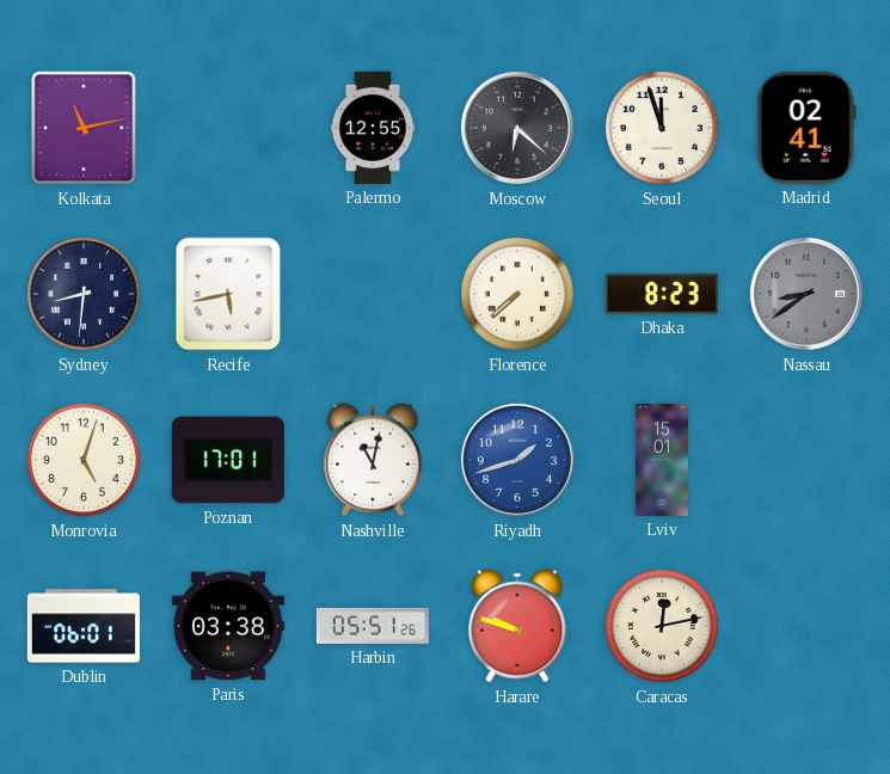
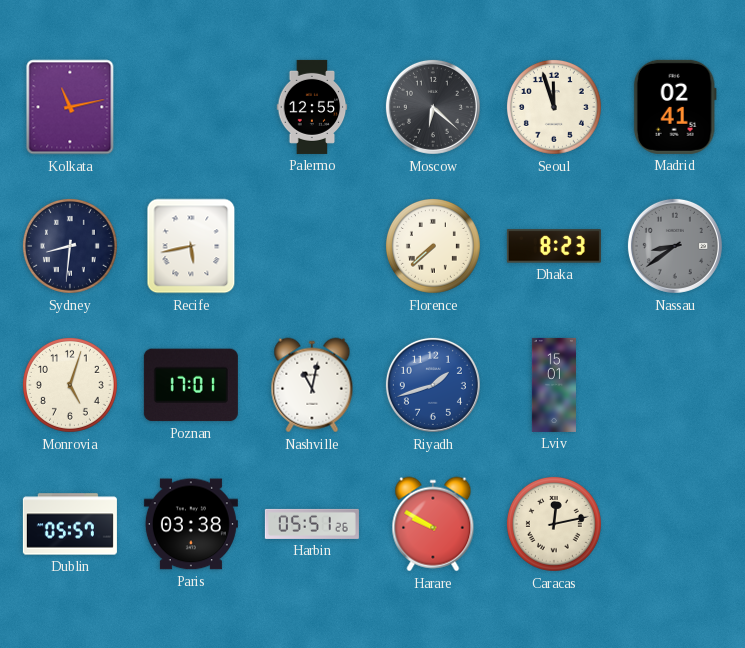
Dublin: 06:01 -> 05:57
Harare: 9:48 -> 9:50
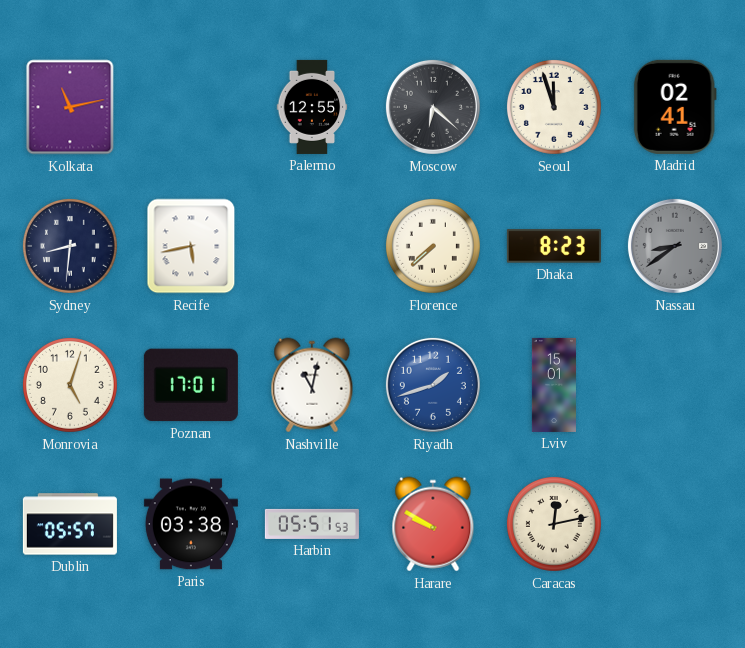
Harbin: 05:51:26 -> 05:51:53
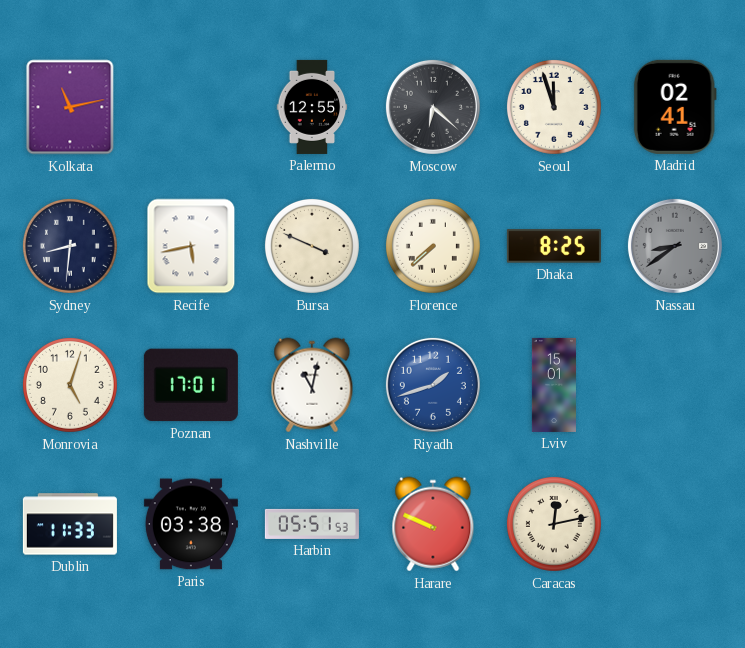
Bursa: none -> 3:49
Dhaka: 8:23 -> 8:25
Dublin: 05:57 -> 11:33
Harare: 9:50 -> 9:49
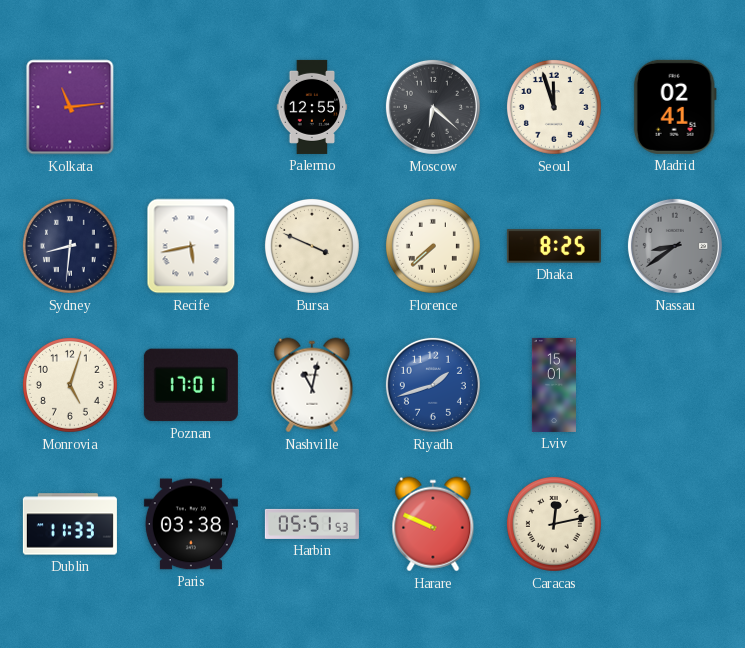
Kolkata: 11:13 -> 11:14
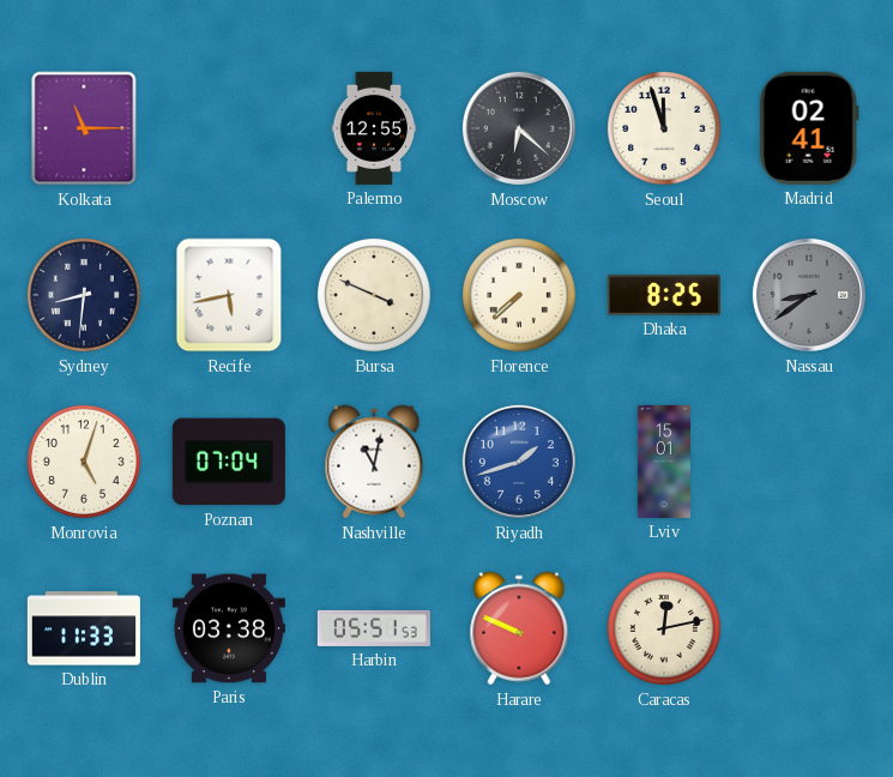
Kolkata: 11:14 -> 11:15
Poznan: 17:01 -> 07:04
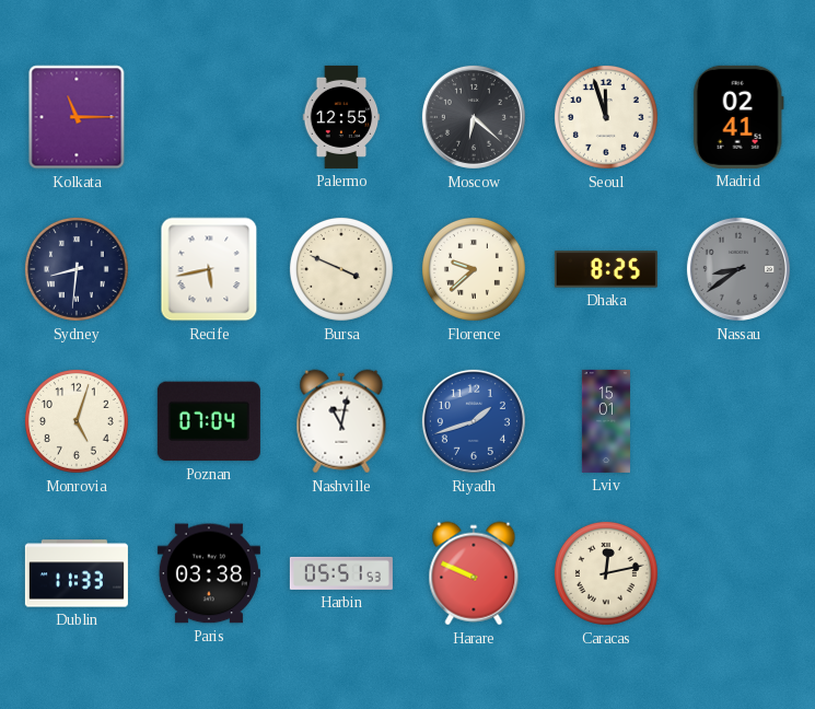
Florence: 7:38 -> 9:38
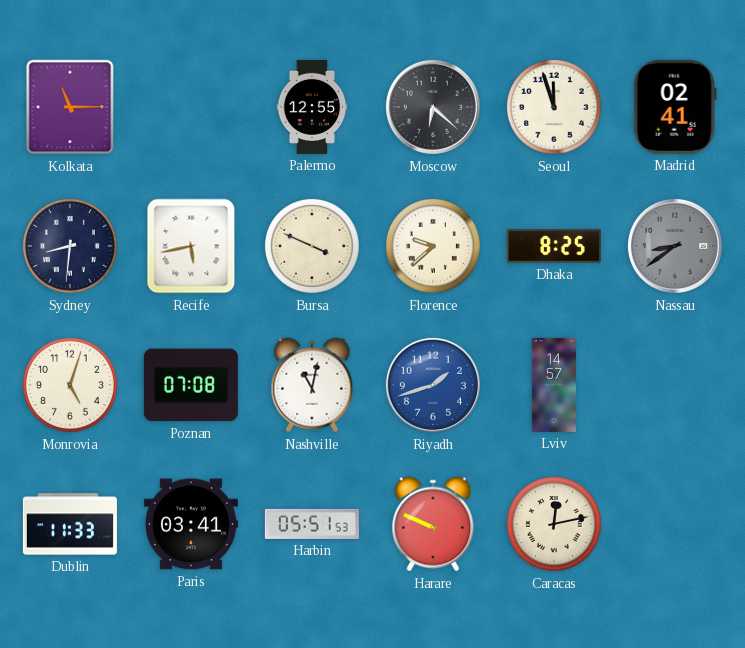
Poznan: 07:04 -> 07:08
Lviv: 15:01 -> 14:57
Paris: 03:38 -> 03:41
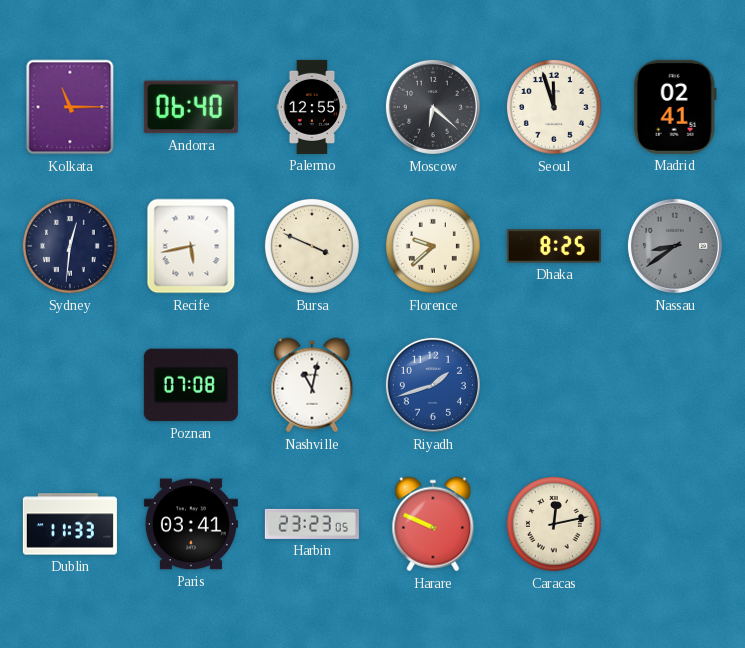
Andorra: none -> 06:40
Sydney: 8:31 -> 12:31
Monrovia: 5:03 -> none
Lviv: 14:57 -> none
Harbin: 05:51 -> 23:23
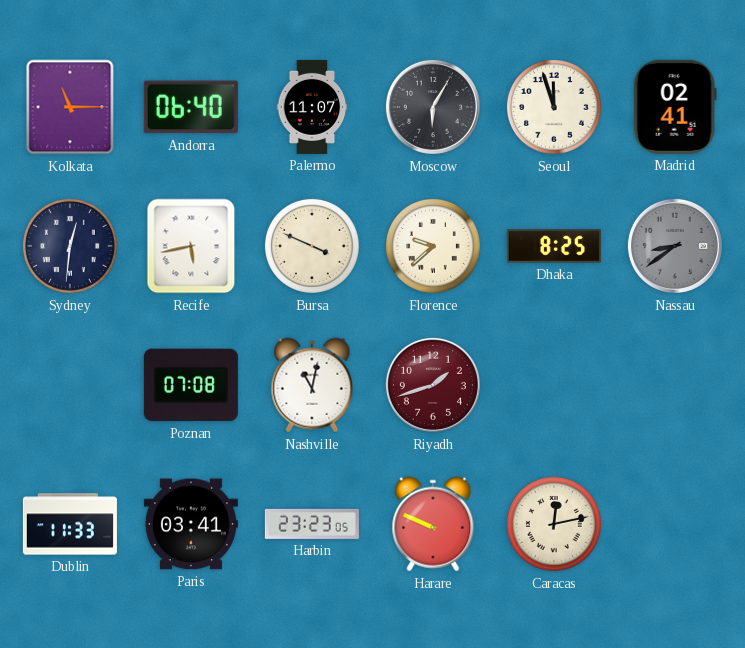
Palermo: 12:55 -> 11:07
Moscow: 6:22 -> 6:05
Riyadh dial: blue -> burgundy
